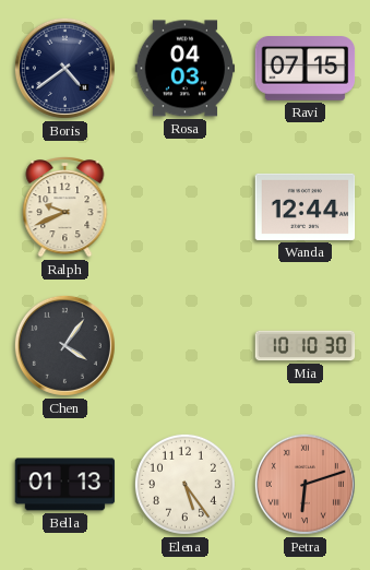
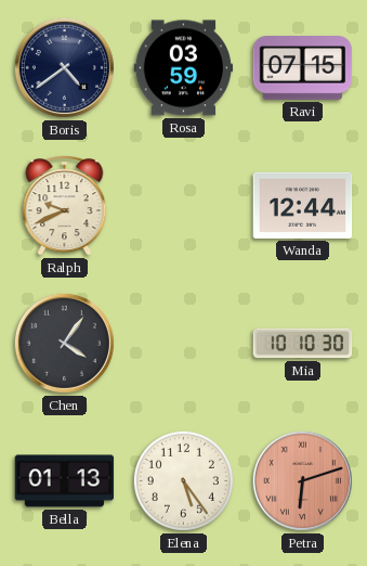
Rosa: 04:03 -> 03:59
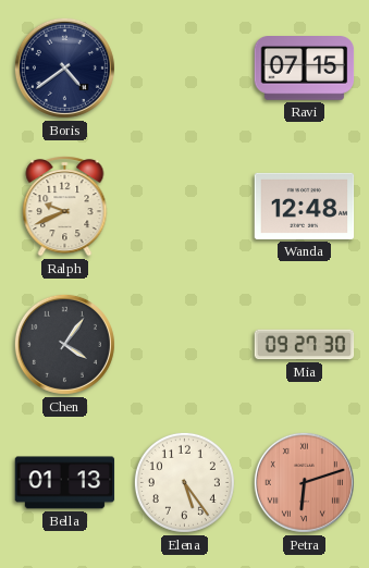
Rosa: 03:59 -> none
Wanda: 12:44 -> 12:48
Mia: 10:10 -> 09:27
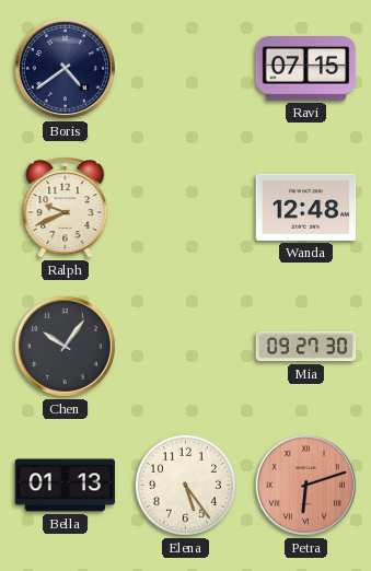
Chen: 4:06 -> 10:06
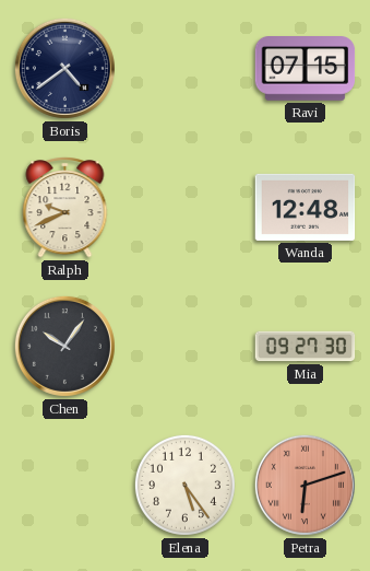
Bella: 01:13 -> none
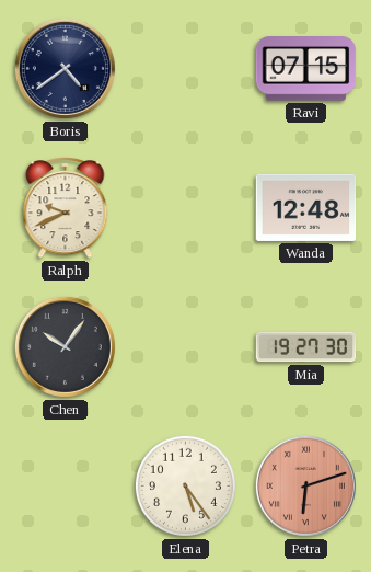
Mia: 09:27 -> 19:27
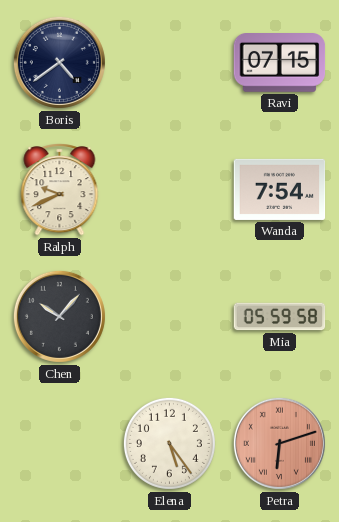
Wanda: 12:48 -> 7:54
Chen: 10:06 -> 10:07
Mia: 19:27 -> 05:59
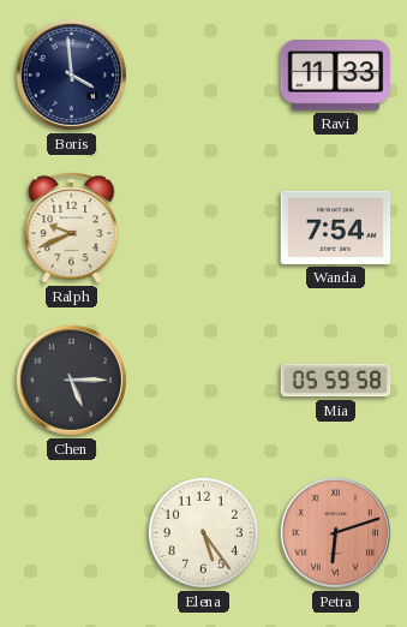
Boris: 4:39 -> 3:59
Ravi: 07:15 -> 11:33
Chen: 10:07 -> 5:15
